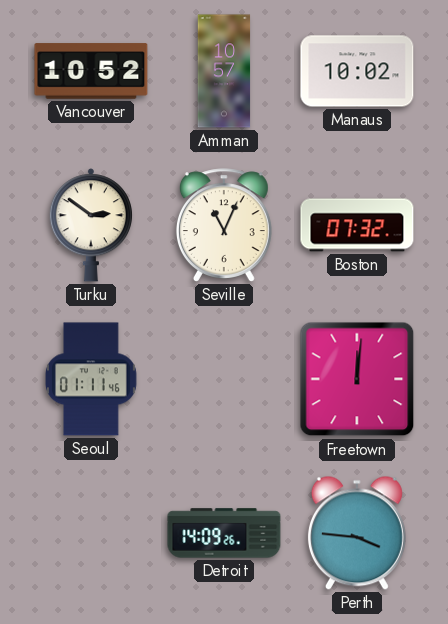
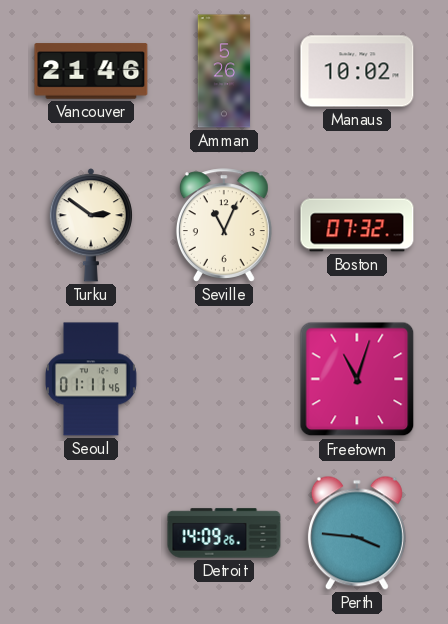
Vancouver: 10:52 -> 21:46
Amman: 10:57 -> 5:26
Freetown: 12:01 -> 11:03
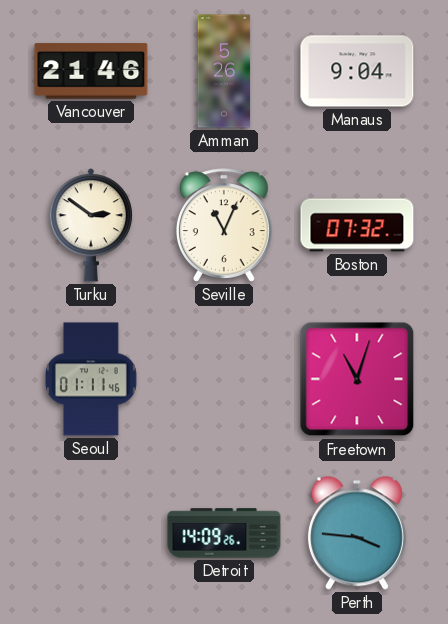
Manaus: 10:02 -> 9:04
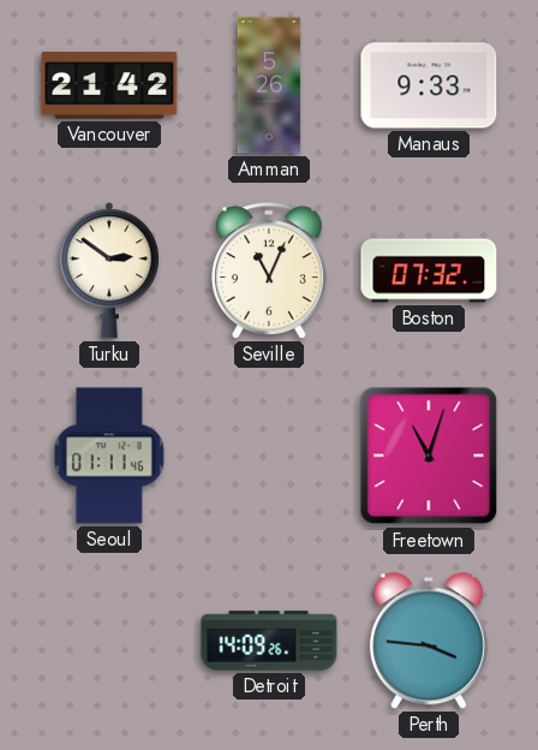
Vancouver: 21:46 -> 21:42
Manaus: 9:04 -> 9:33
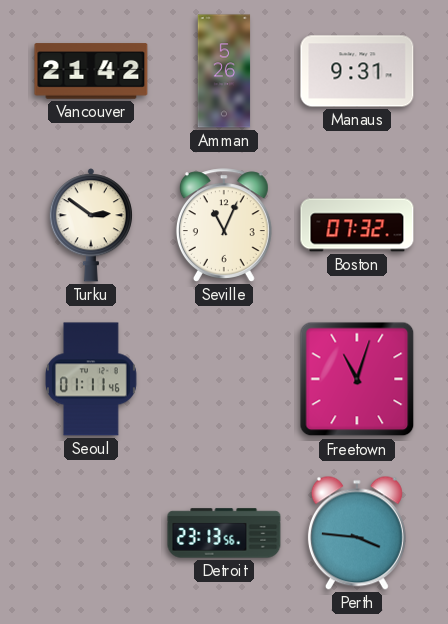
Manaus: 9:33 -> 9:31
Detroit: 14:09 -> 23:13
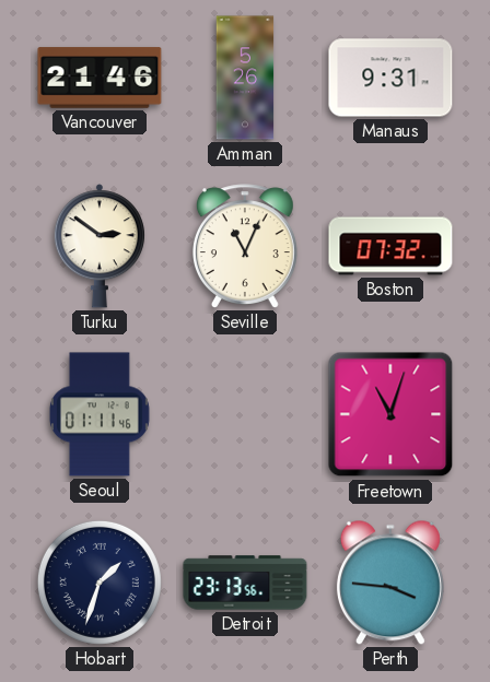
Vancouver: 21:42 -> 21:46
Hobart: none -> 1:33
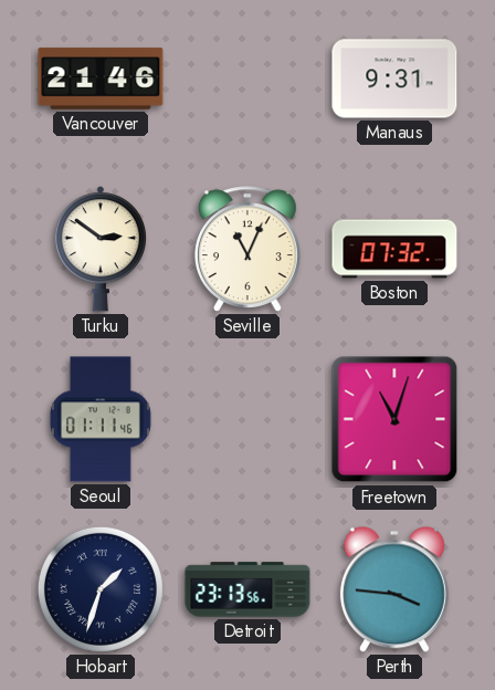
Amman: 5:26 -> none
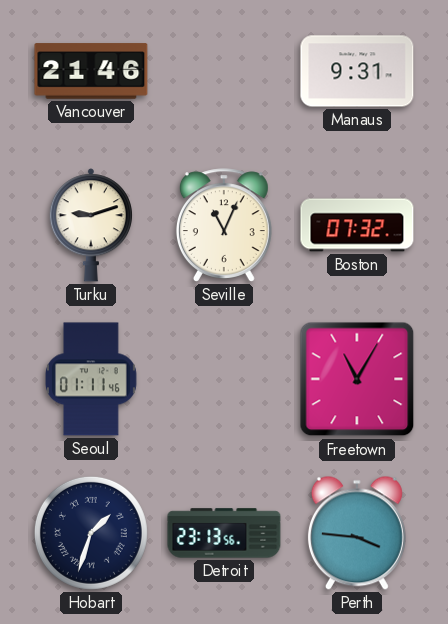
Turku: 2:51 -> 9:12
Freetown: 11:03 -> 11:05
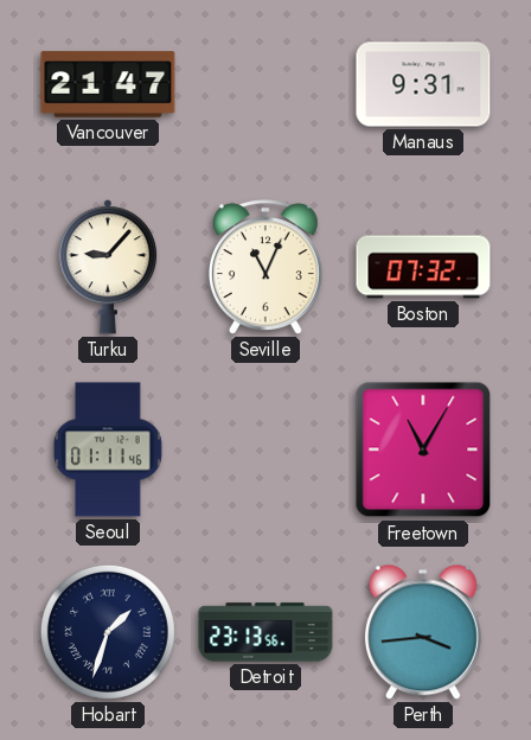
Vancouver: 21:46 -> 21:47
Turku: 9:12 -> 9:07
Perth: 3:46 -> 3:44
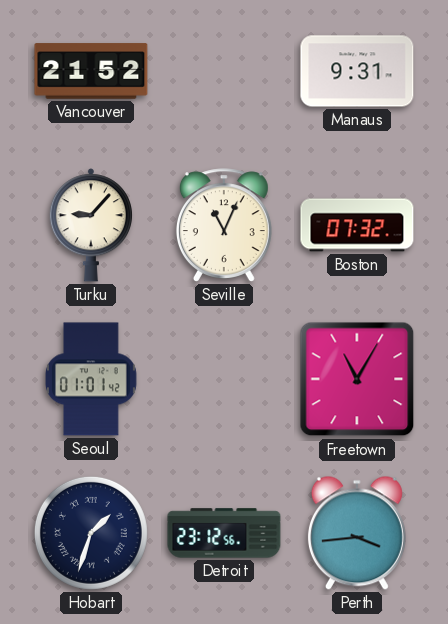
Vancouver: 21:47 -> 21:52
Seoul: 01:11 -> 01:01
Detroit: 23:13 -> 23:12
